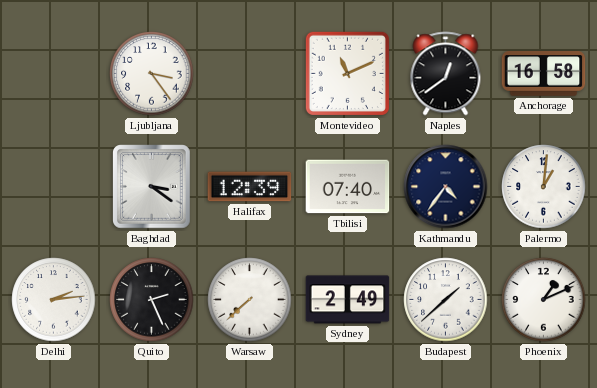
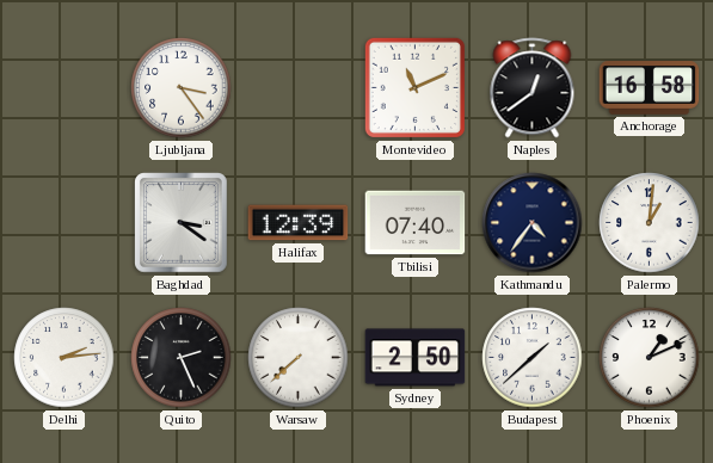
Sydney: 2:49 -> 2:50
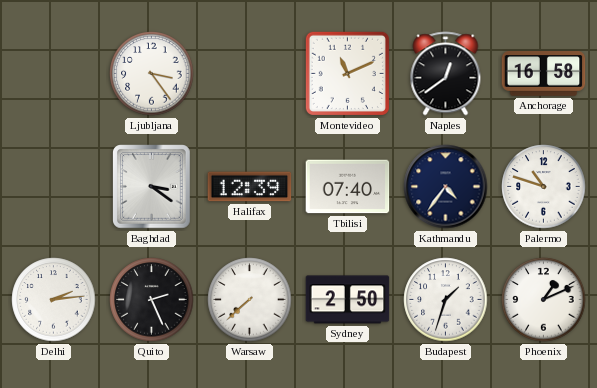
Palermo: 1:01 -> 10:48
Budapest: 1:38 -> 1:33
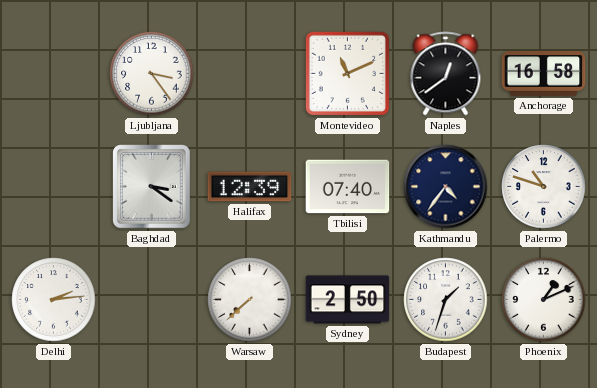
Quito: 2:26 -> none
